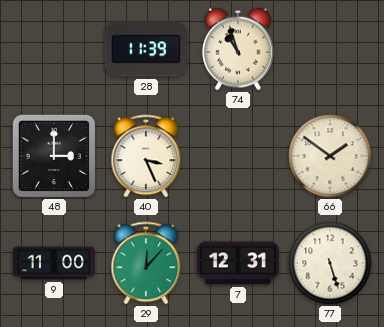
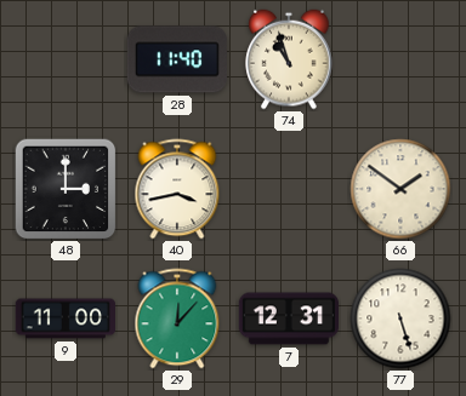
28: 11:39 -> 11:40
40: 3:26 -> 3:43
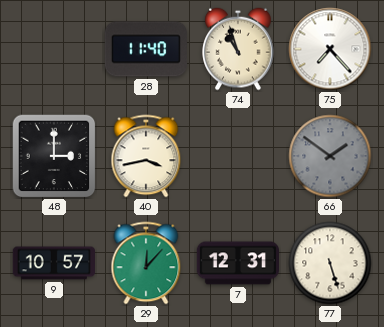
75: none -> 7:23
66 dial: cream -> grey
9: 11:00 -> 10:57
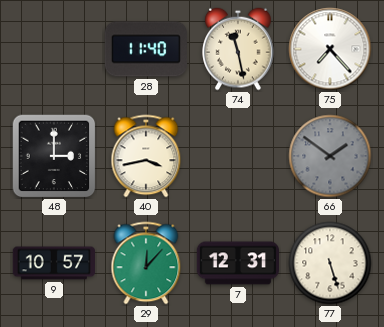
74: 10:57 -> 11:28
